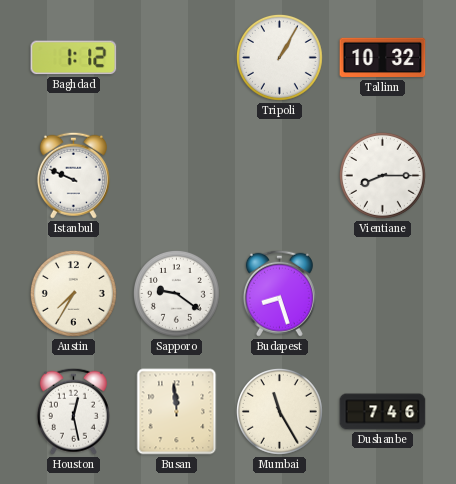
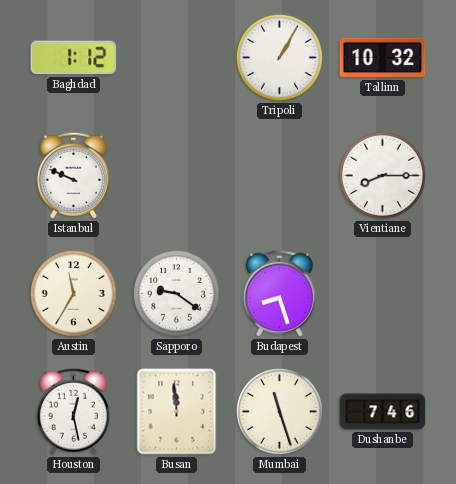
Austin: 7:35 -> 11:35
Mumbai: 11:25 -> 11:27
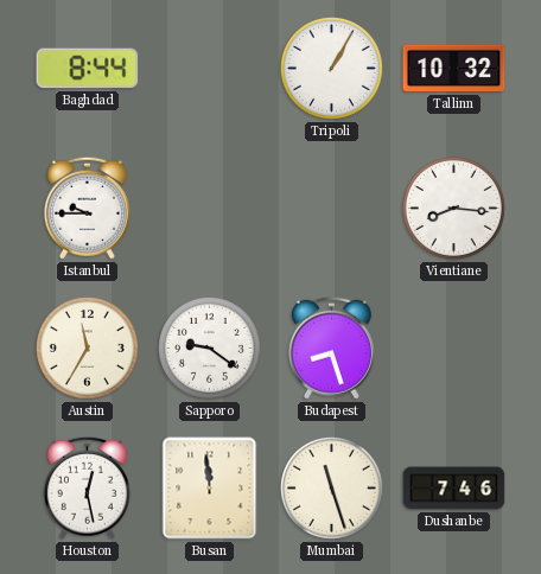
Baghdad: 1:12 -> 8:44
Istanbul: 9:49 -> 9:45
Vientiane: 8:15 -> 8:16
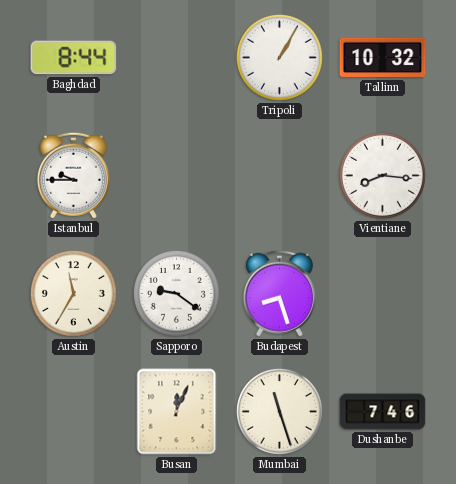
Houston: 12:28 -> none
Busan: 11:59 -> 12:04
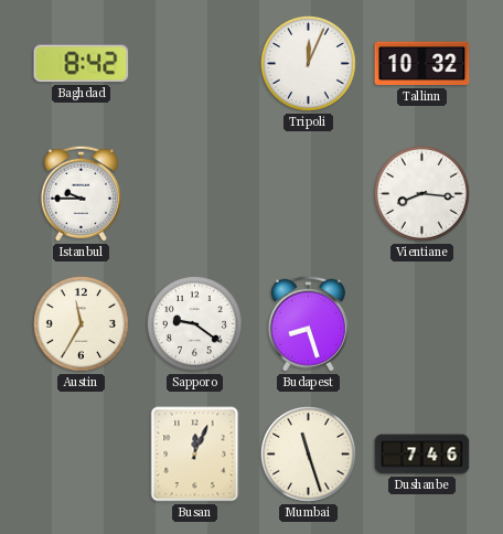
Baghdad: 8:44 -> 8:42
Tripoli: 1:05 -> 12:04
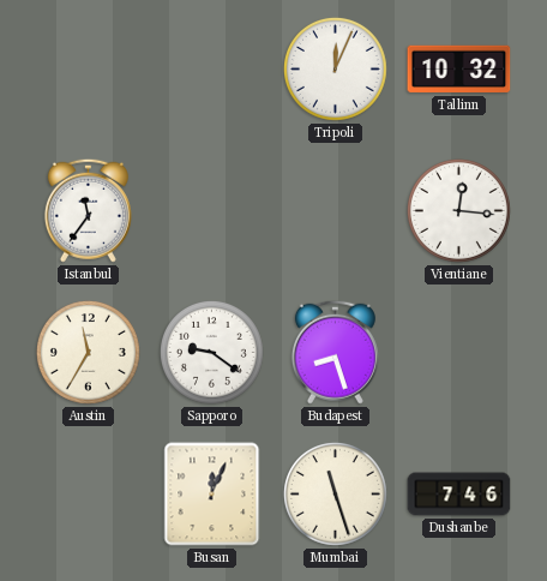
Baghdad: 8:42 -> none
Istanbul: 9:45 -> 11:36
Vientiane: 8:16 -> 12:16
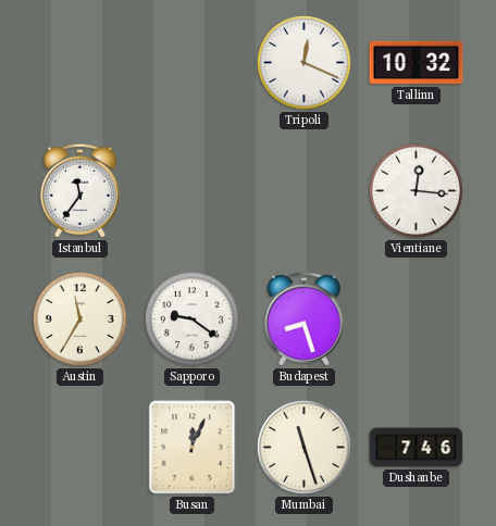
Tripoli: 12:04 -> 12:19
